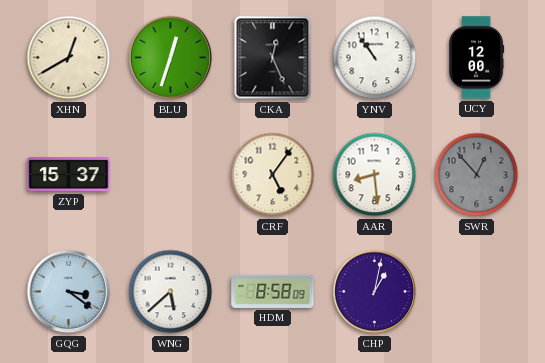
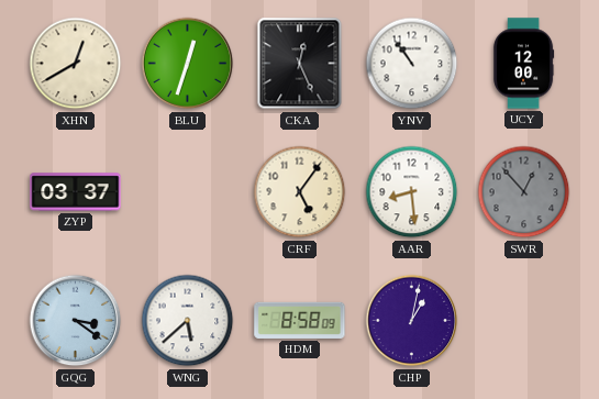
ZYP: 15:37 -> 03:37
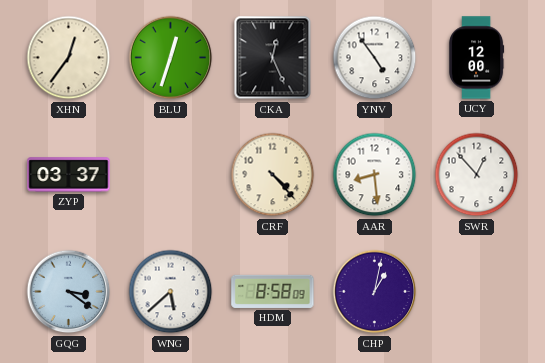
XHN: 12:40 -> 12:36
YNV: 10:54 -> 4:54
CRF: 5:06 -> 4:23
SWR dial: grey -> white
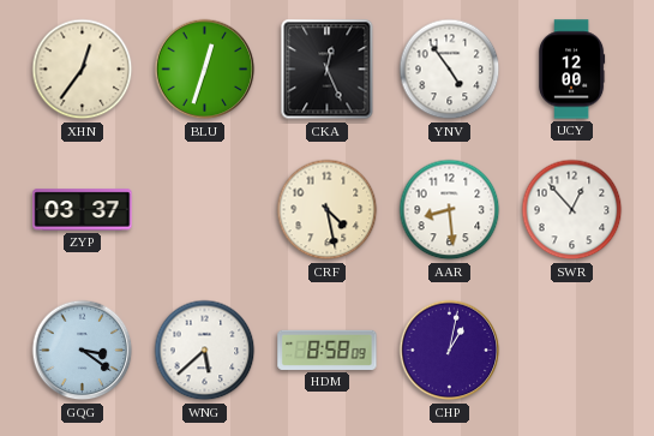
CRF: 4:23 -> 4:28
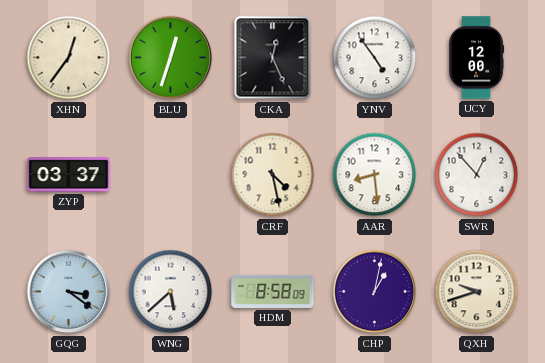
QXH: none -> 9:42
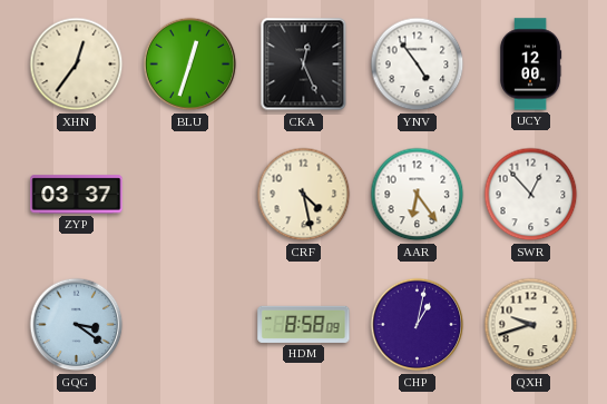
AAR: 8:29 -> 6:24
WNG: 5:38 -> none
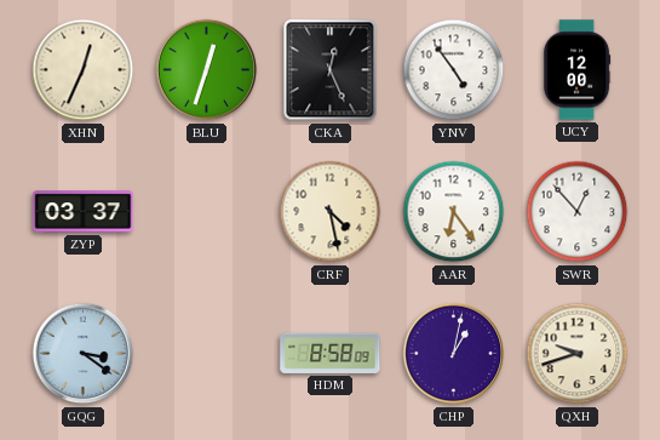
XHN: 12:36 -> 12:34
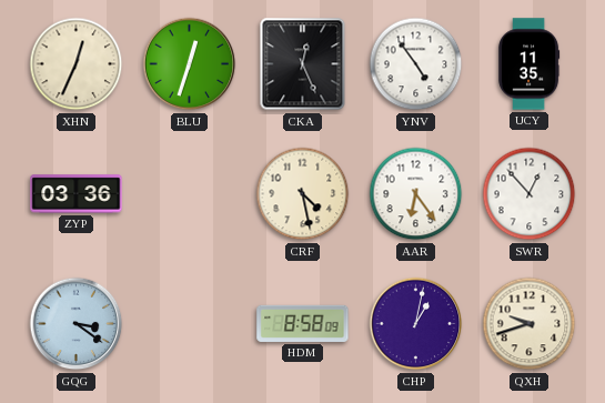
UCY: 12:00 -> 11:35
ZYP: 03:37 -> 03:36
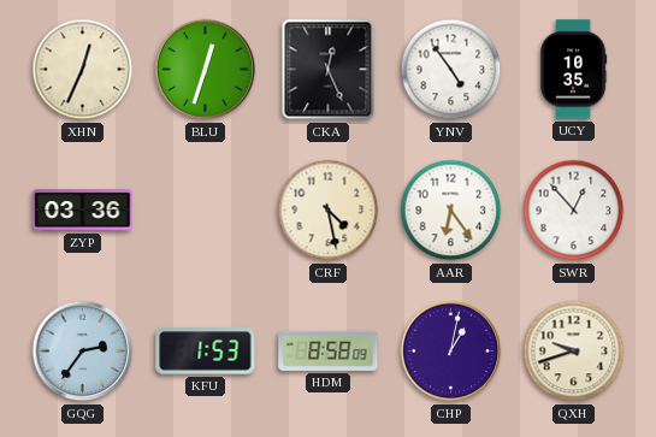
UCY: 11:35 -> 10:35
GQG: 3:21 -> 2:36
KFU: none -> 1:53
